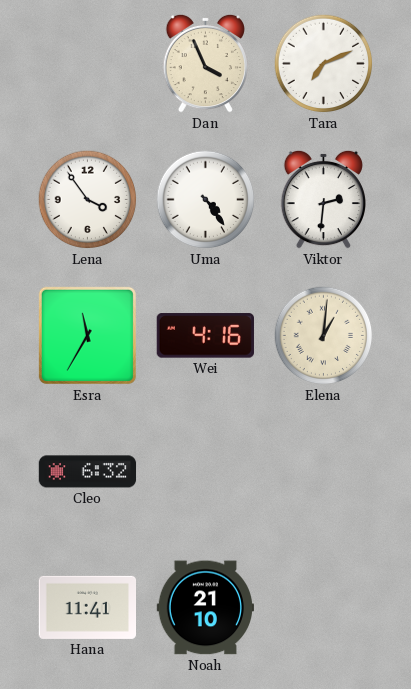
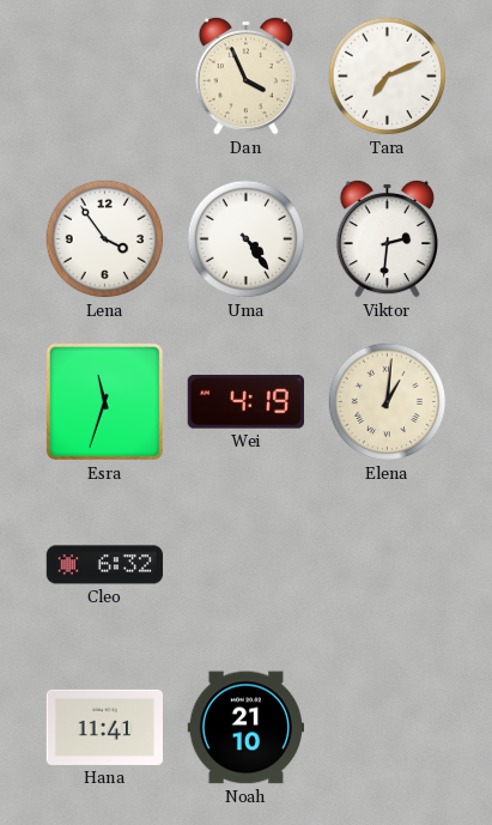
Esra: 11:35 -> 11:33
Wei: 4:16 -> 4:19
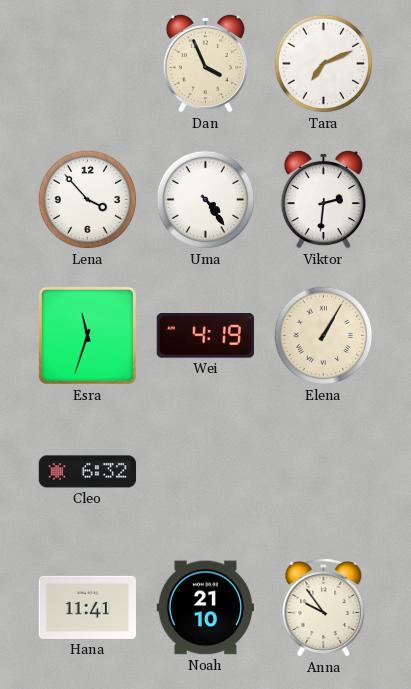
Lena: 3:54 -> 3:53
Elena: 1:01 -> 1:05
Anna: none -> 9:54
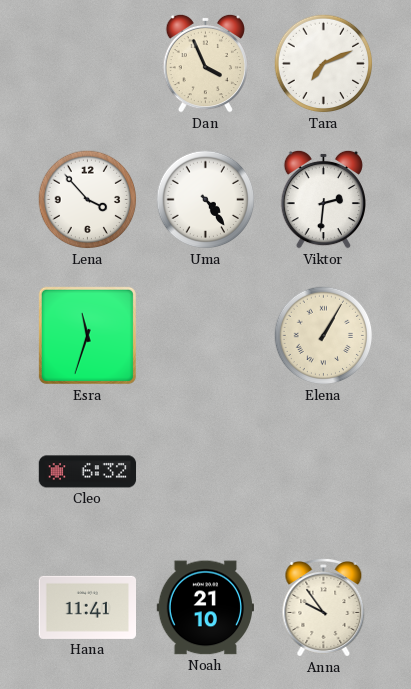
Wei: 4:19 -> none
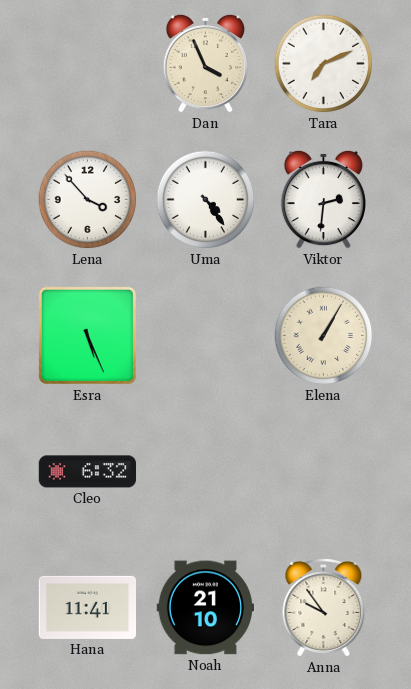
Esra: 11:33 -> 5:26
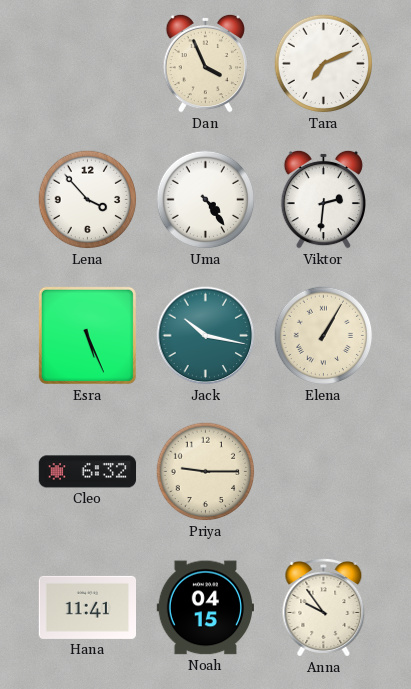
Jack: none -> 10:17
Priya: none -> 9:15
Noah: 21:10 -> 04:15
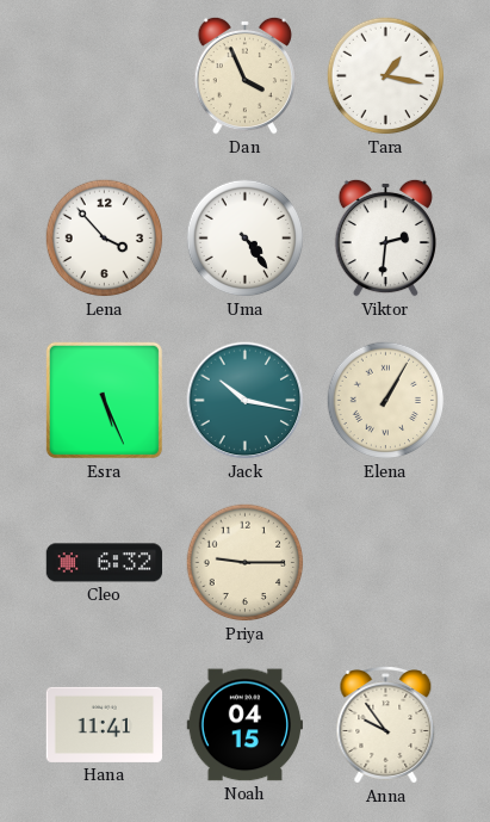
Tara: 7:11 -> 1:17
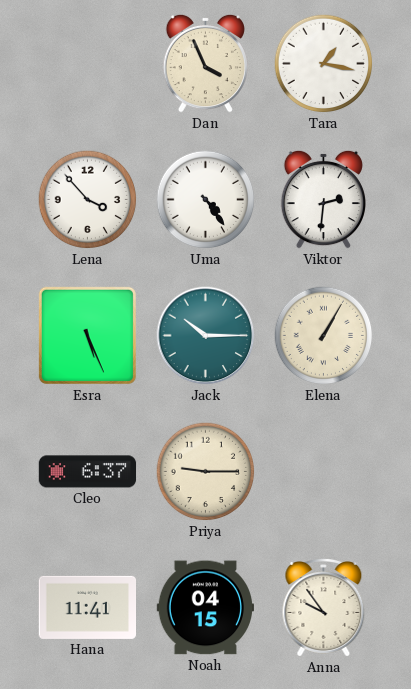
Jack: 10:17 -> 10:15
Cleo: 6:32 -> 6:37
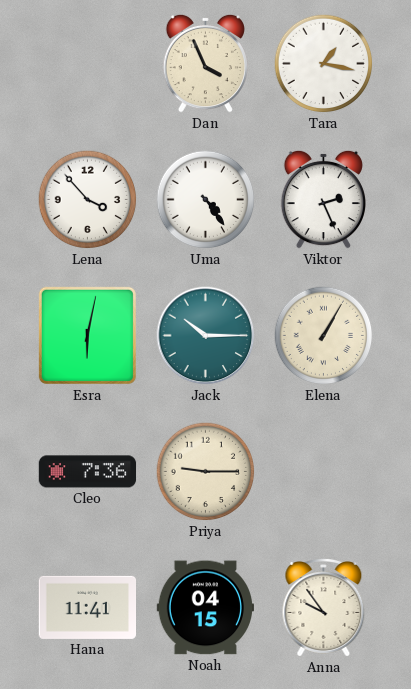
Viktor: 2:31 -> 2:26
Esra: 5:26 -> 6:02
Cleo: 6:37 -> 7:36
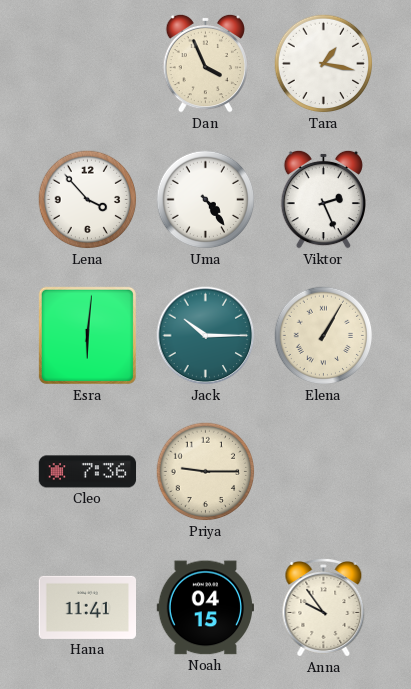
Esra: 6:02 -> 6:01
